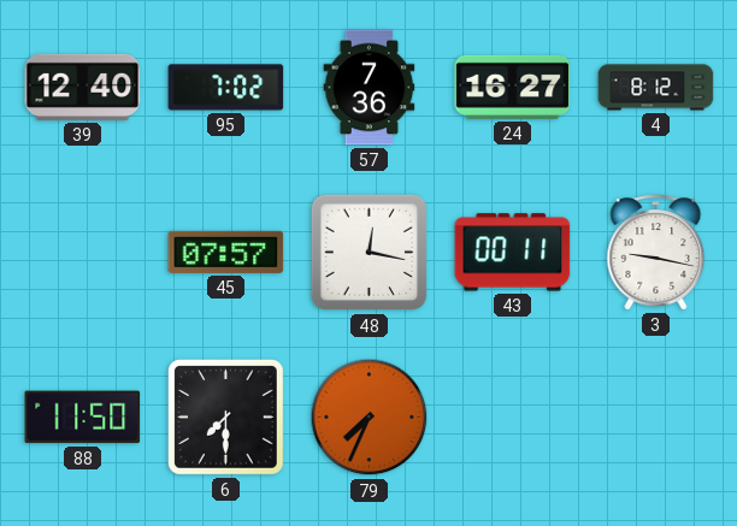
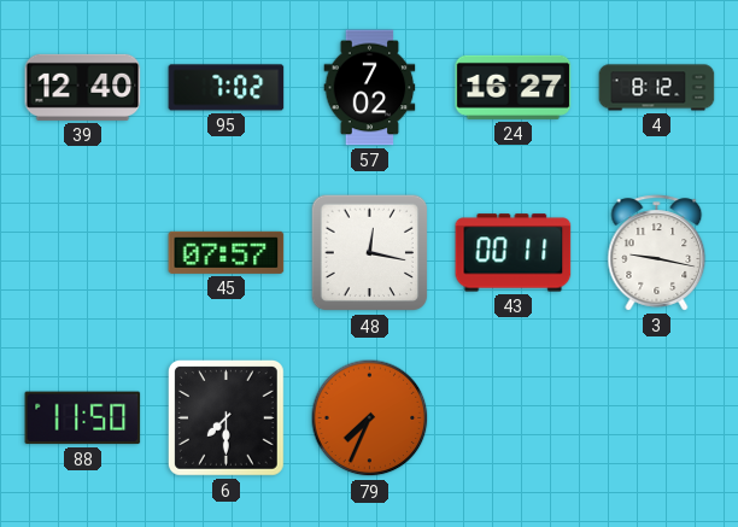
57: 7:36 -> 7:02
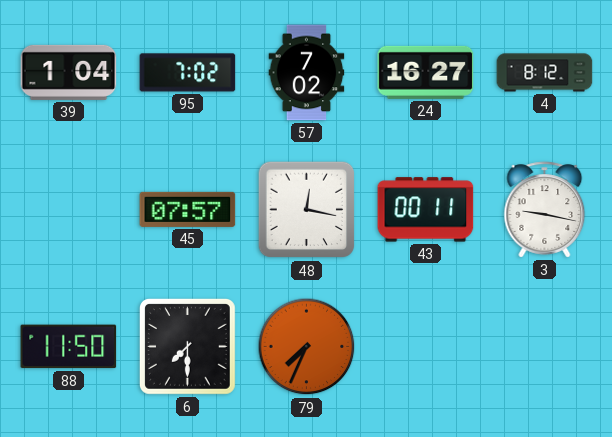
39: 12:40 -> 1:04
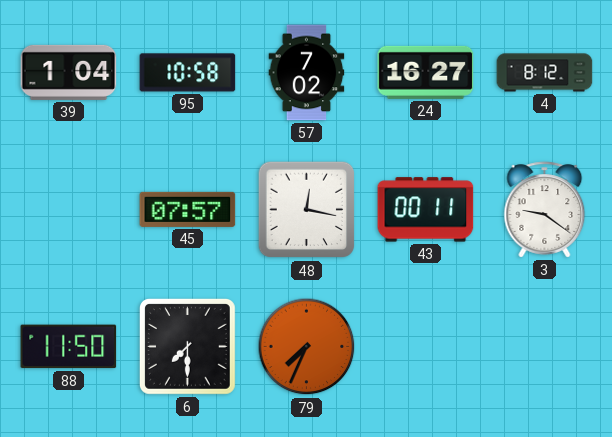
95: 7:02 -> 10:58
3: 9:17 -> 9:21
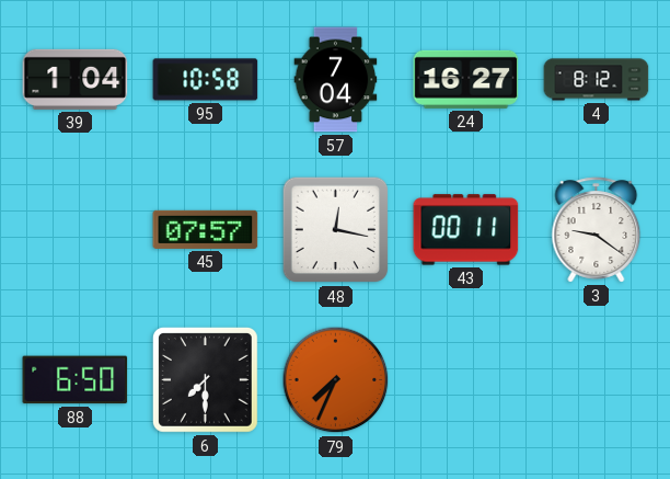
57: 7:02 -> 7:04
88: 11:50 -> 6:50
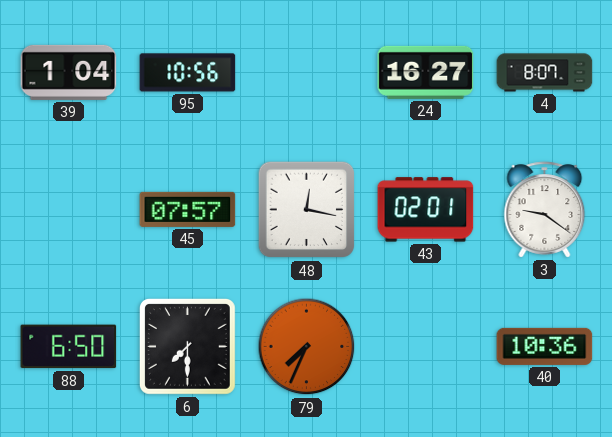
95: 10:58 -> 10:56
57: 7:04 -> none
4: 8:12 -> 8:07
43: 00:11 -> 02:01
40: none -> 10:36
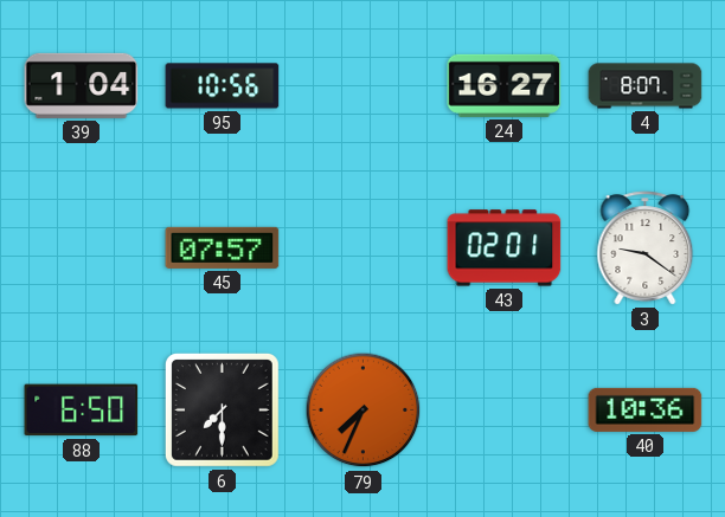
48: 12:17 -> none
